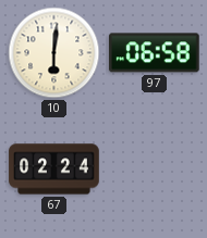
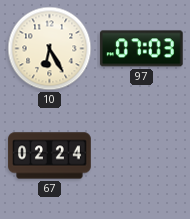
10: 6:01 -> 6:25
97: 06:58 -> 07:03
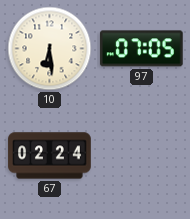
10: 6:25 -> 6:29
97: 07:03 -> 07:05
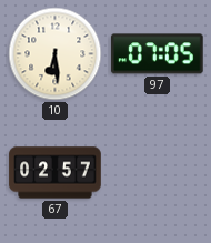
67: 02:24 -> 02:57
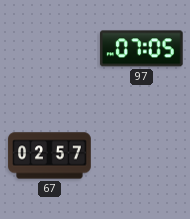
10: 6:29 -> none
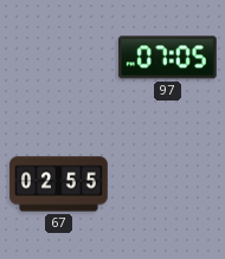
67: 02:57 -> 02:55
